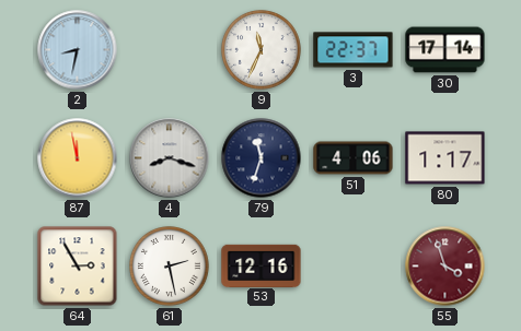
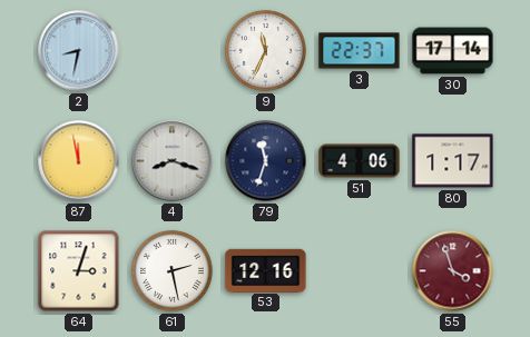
64: 2:55 -> 3:03
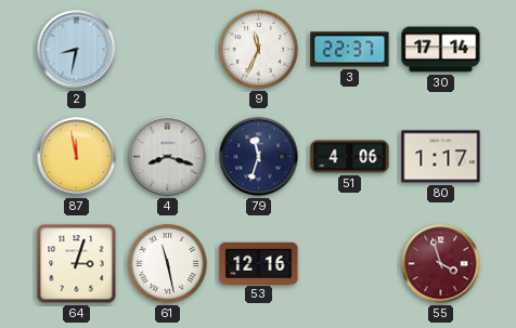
61: 2:28 -> 11:28
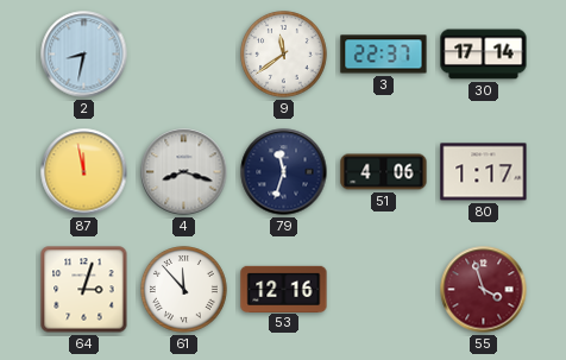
9: 11:34 -> 11:39
61: 11:28 -> 11:53
